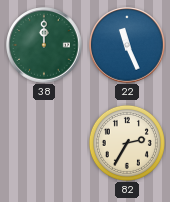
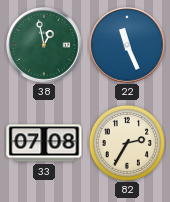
38: 12:00 -> 12:58
33: none -> 07:08
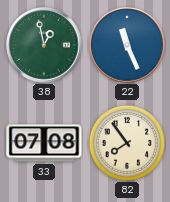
82: 2:35 -> 7:54
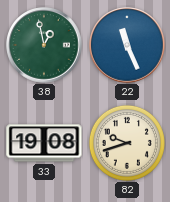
33: 07:08 -> 19:08
82: 7:54 -> 9:42
